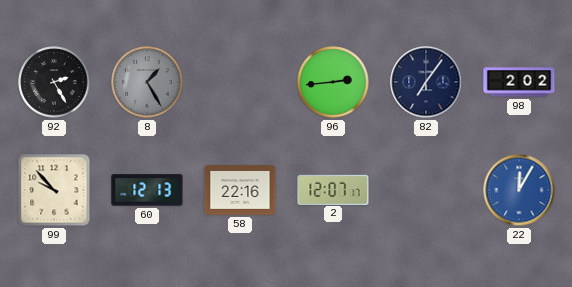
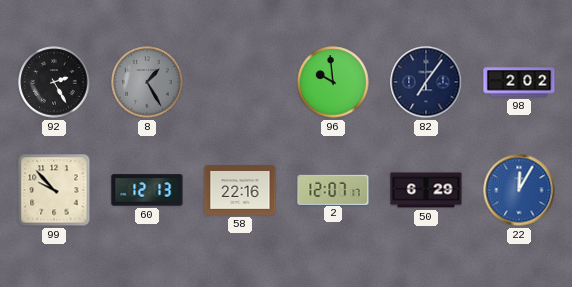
96: 2:44 -> 9:59
50: none -> 6:29
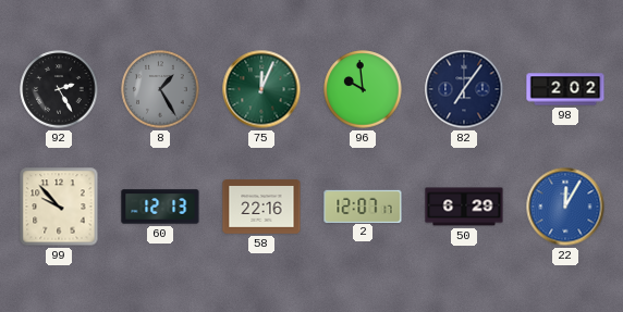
75: none -> 12:04
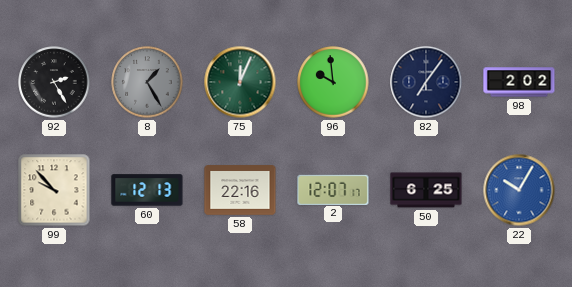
50: 6:29 -> 6:25
22: 12:05 -> 10:05
